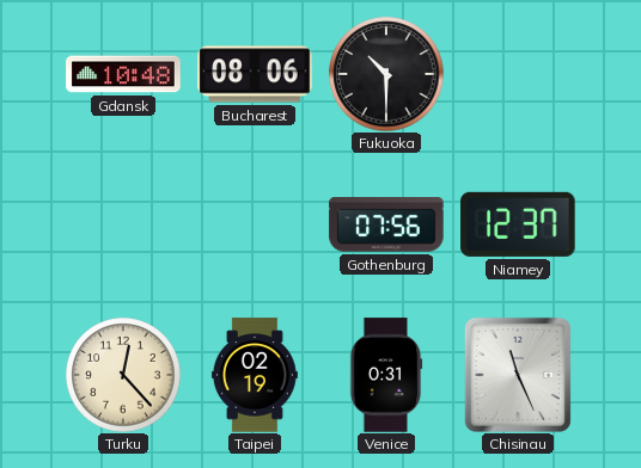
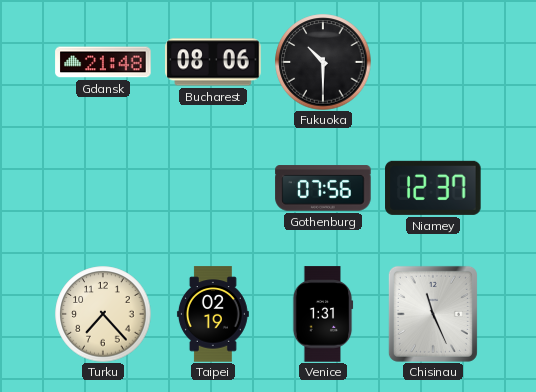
Gdansk: 10:48 -> 21:48
Turku: 12:23 -> 7:23
Venice: 0:31 -> 1:31
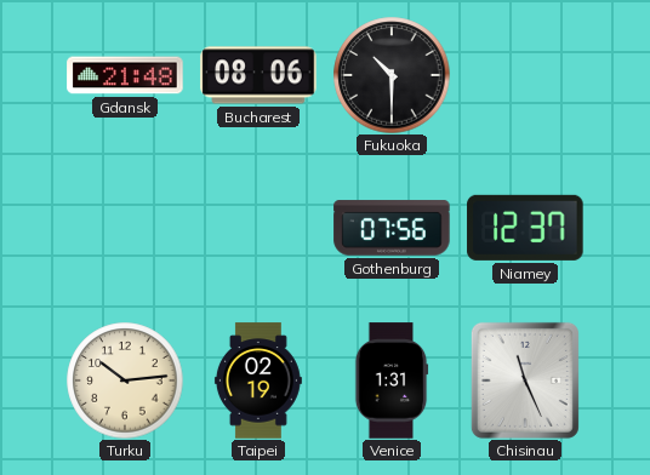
Turku: 7:23 -> 10:14
